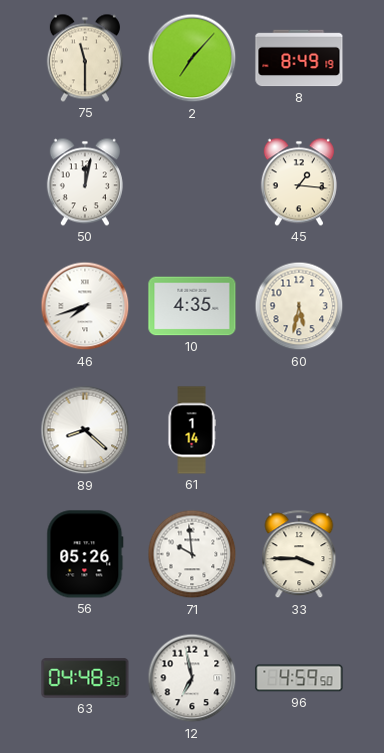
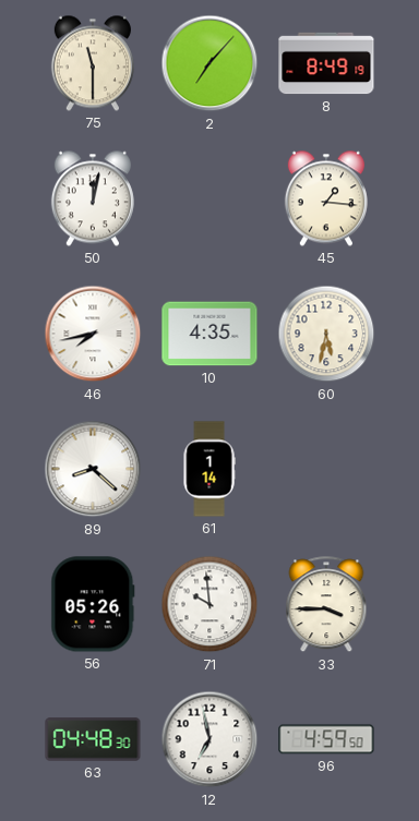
46: 7:42 -> 7:43
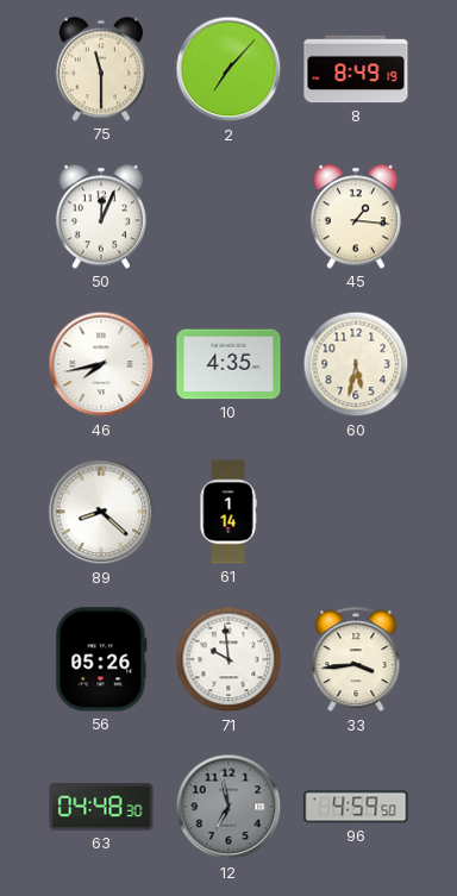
50: 12:02 -> 12:04
33: 3:45 -> 3:44
12 dial: white -> grey
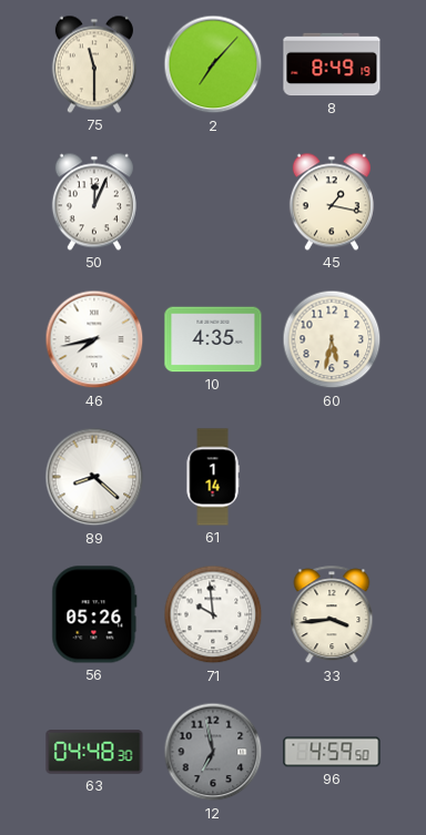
45: 1:16 -> 1:17
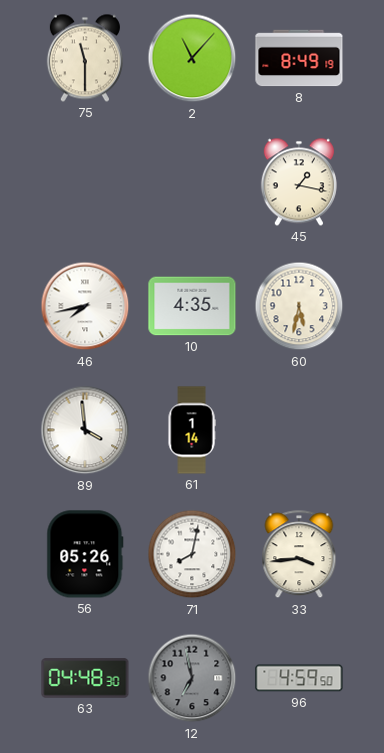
2: 7:07 -> 11:07
50: 12:04 -> none
89: 8:22 -> 3:59
71: 9:59 -> 8:02
